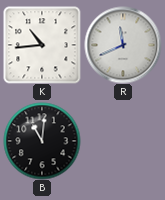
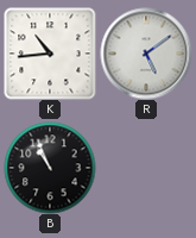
R: 11:41 -> 5:09
B: 11:01 -> 10:56
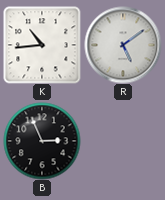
B: 10:56 -> 2:56
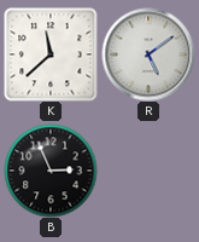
K: 10:44 -> 11:38
